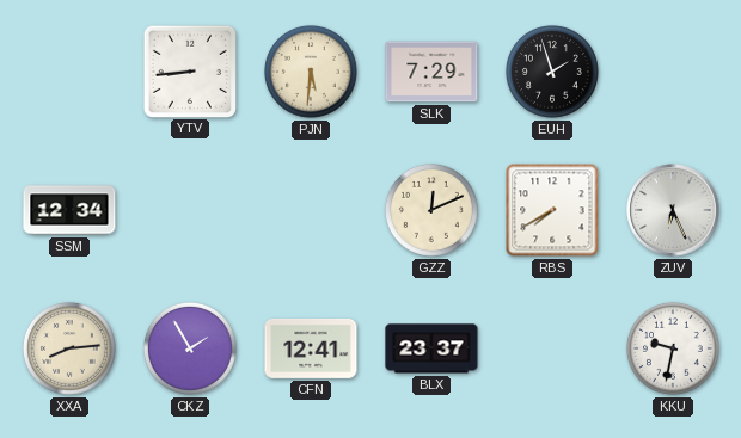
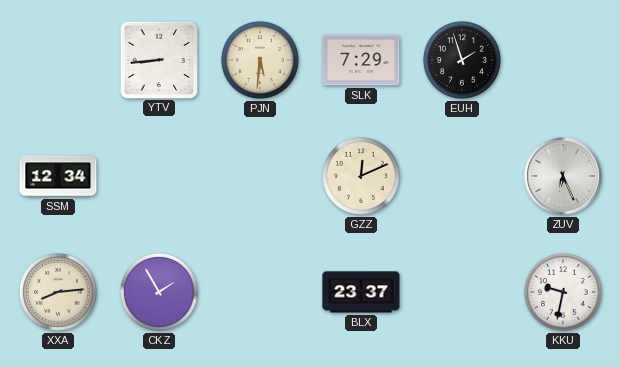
RBS: 7:40 -> none
CFN: 12:41 -> none
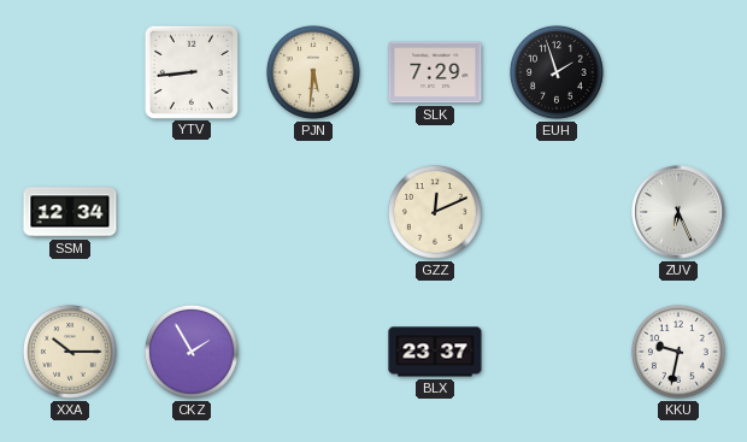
XXA: 8:14 -> 10:15
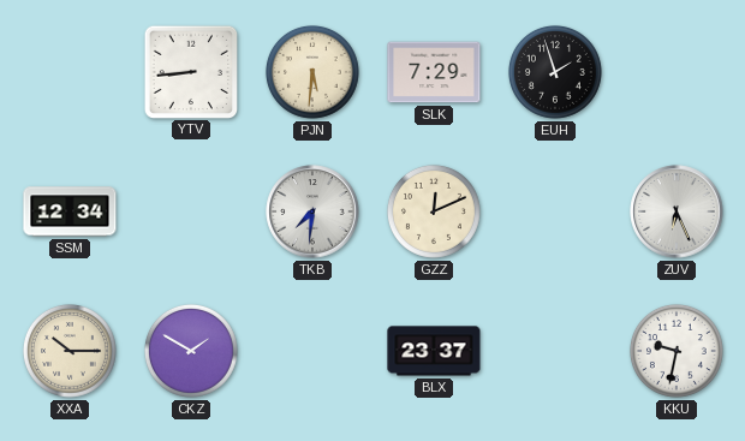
TKB: none -> 7:31
CKZ: 1:55 -> 1:50
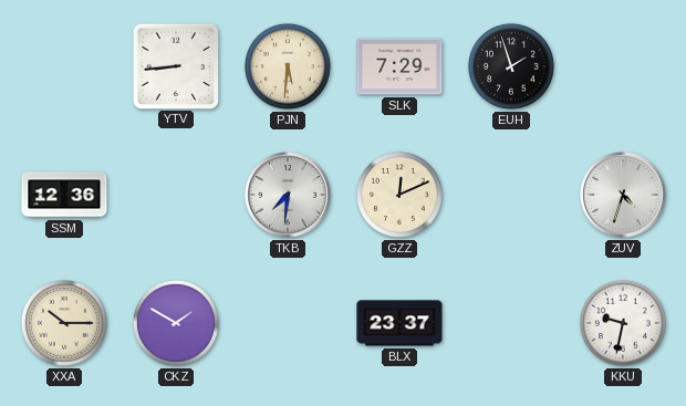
SSM: 12:34 -> 12:36
ZUV: 6:26 -> 4:33
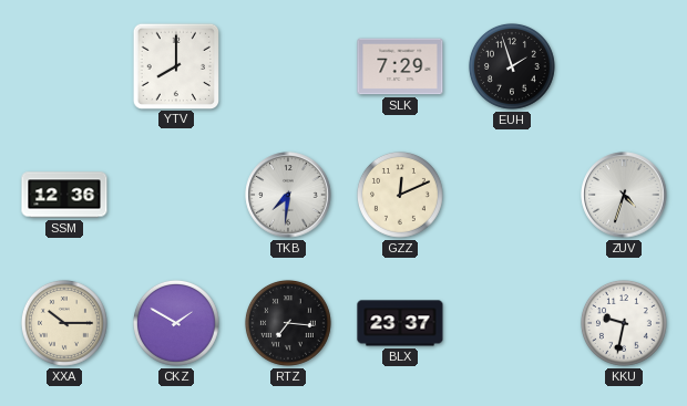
YTV: 8:44 -> 8:00
PJN: 5:31 -> none
RTZ: none -> 7:16
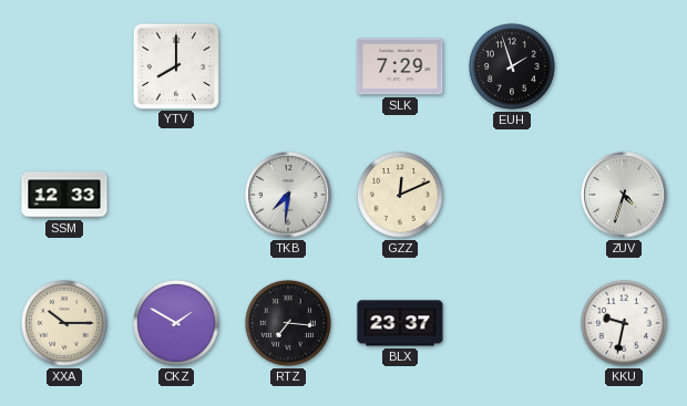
SSM: 12:36 -> 12:33
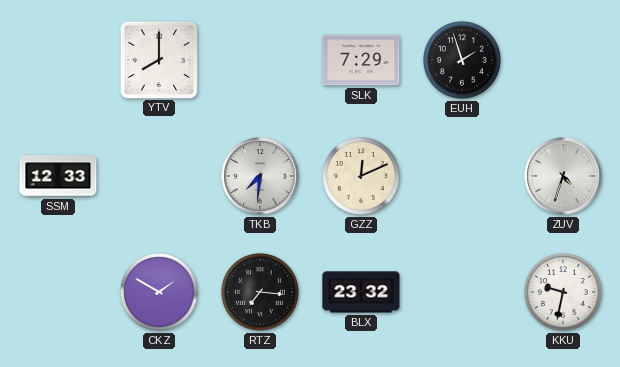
XXA: 10:15 -> none
BLX: 23:37 -> 23:32
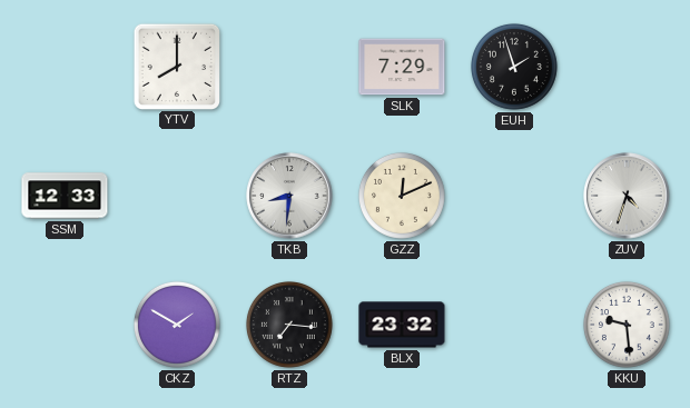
TKB: 7:31 -> 8:31
KKU: 9:32 -> 9:29
